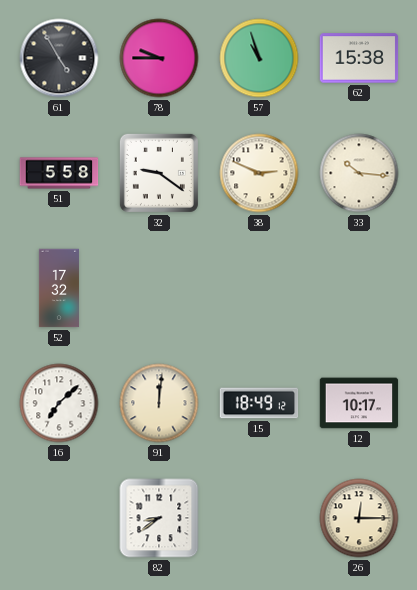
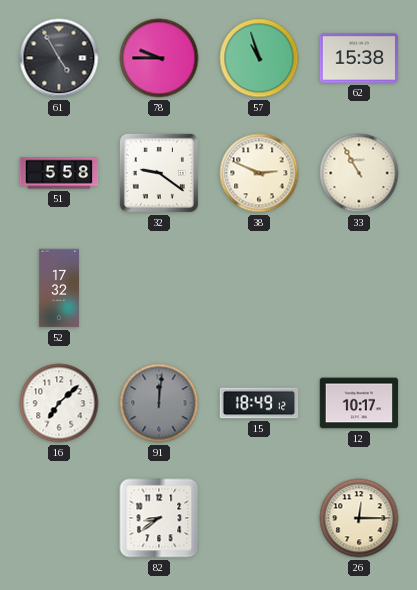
33: 10:16 -> 10:55
91 dial: cream -> grey
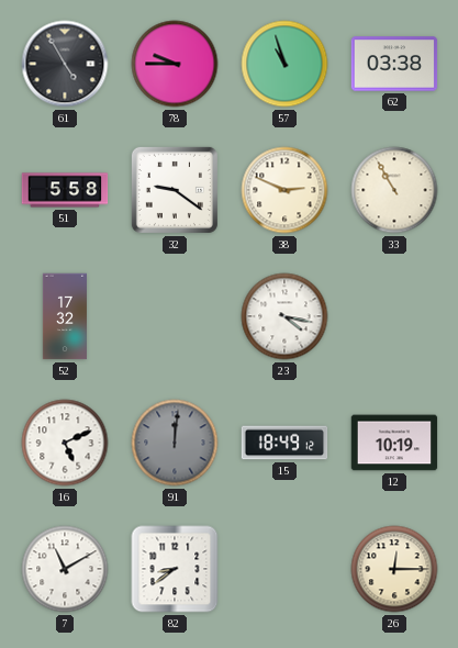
62: 15:38 -> 03:38
23: none -> 4:17
16: 7:08 -> 5:11
12: 10:17 -> 10:19
7: none -> 11:10
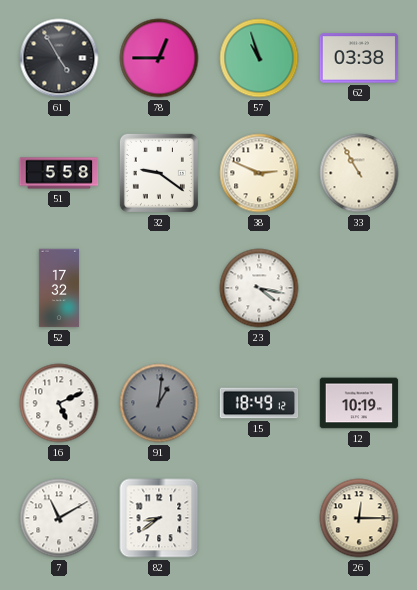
78: 9:45 -> 12:45
91: 12:01 -> 1:01
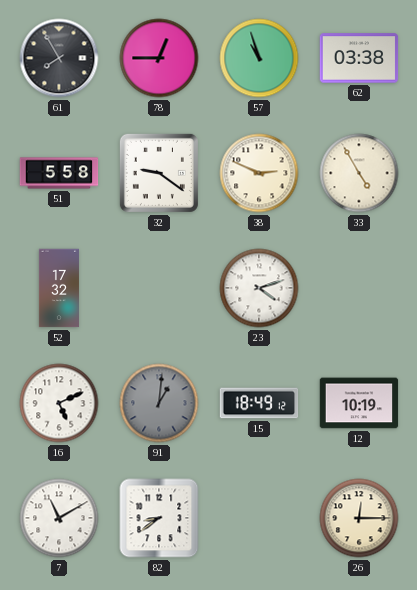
61: 4:55 -> 7:55
33: 10:55 -> 4:55
23: 4:17 -> 4:12
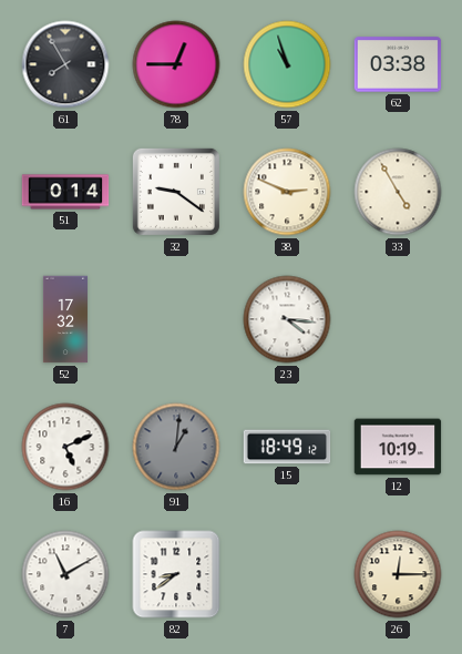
51: 5:58 -> 0:14
23: 4:12 -> 4:16
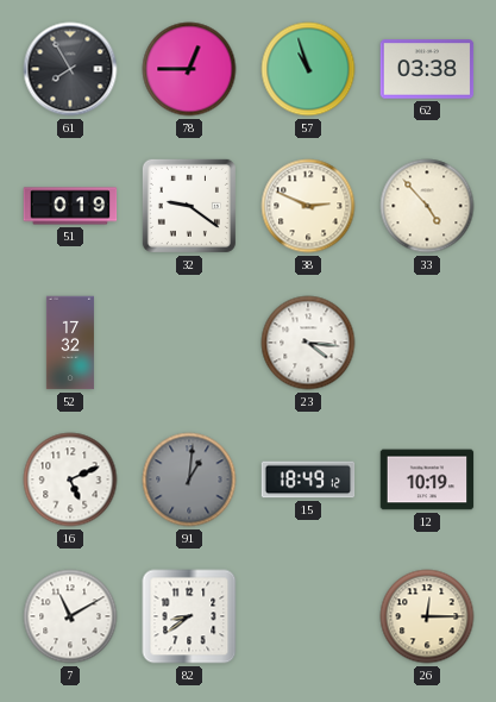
51: 0:14 -> 0:19
33: 4:55 -> 4:53
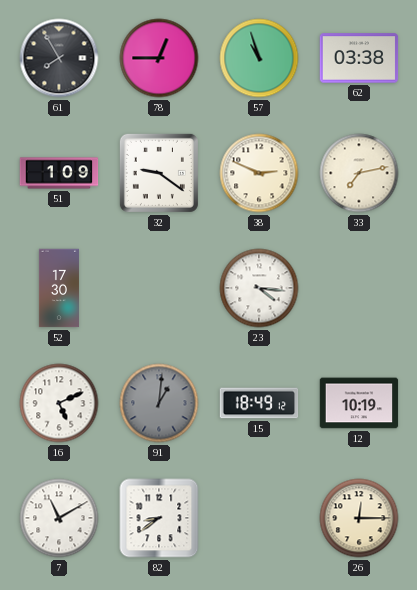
51: 0:19 -> 1:09
33: 4:53 -> 7:13
52: 17:32 -> 17:30
